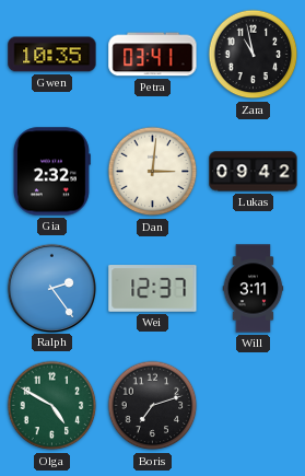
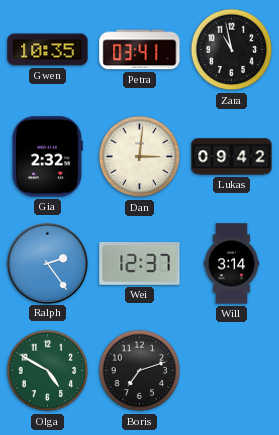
Will: 3:11 -> 3:14
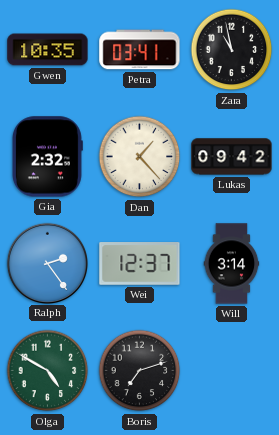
Dan: 3:01 -> 1:23
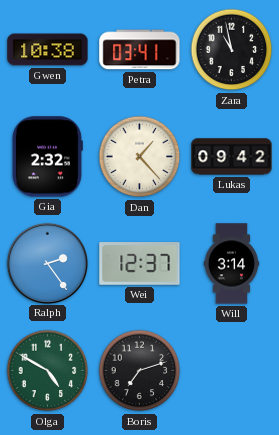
Gwen: 10:35 -> 10:38
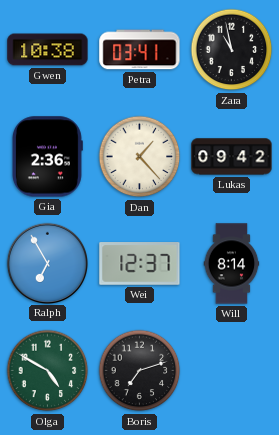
Gia: 2:32 -> 2:36
Ralph: 2:24 -> 6:55
Will: 3:14 -> 8:14
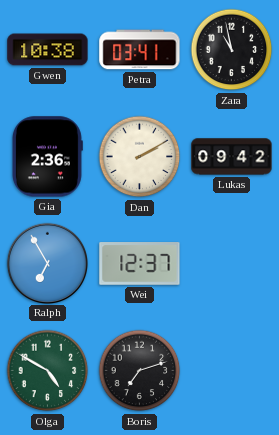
Dan: 1:23 -> 2:10
Will: 8:14 -> none
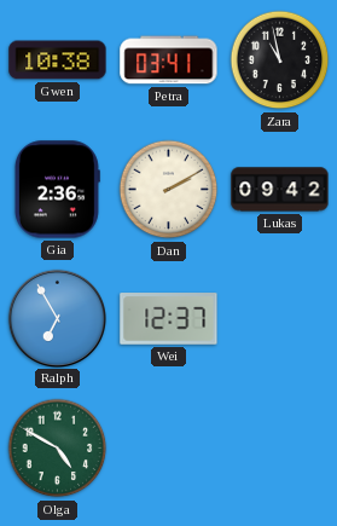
Boris: 7:12 -> none
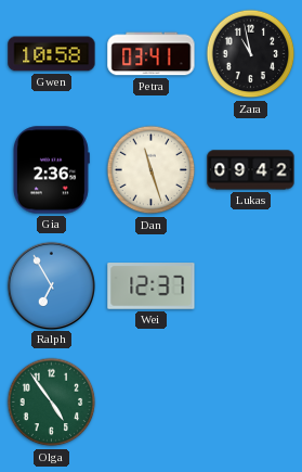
Gwen: 10:38 -> 10:58
Dan: 2:10 -> 11:27
Olga: 4:50 -> 4:54
